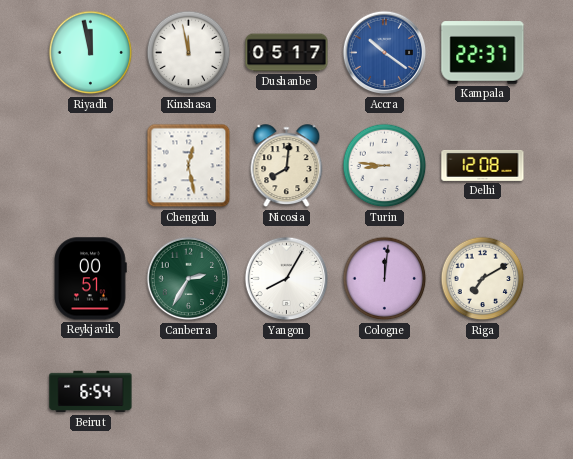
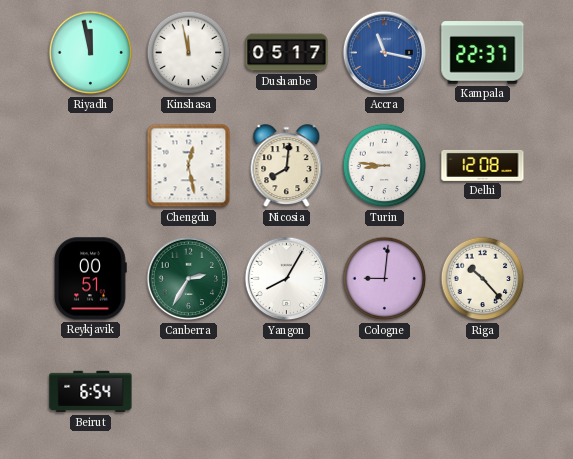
Accra: 10:21 -> 11:17
Cologne: 12:01 -> 9:01
Riga: 7:10 -> 10:23
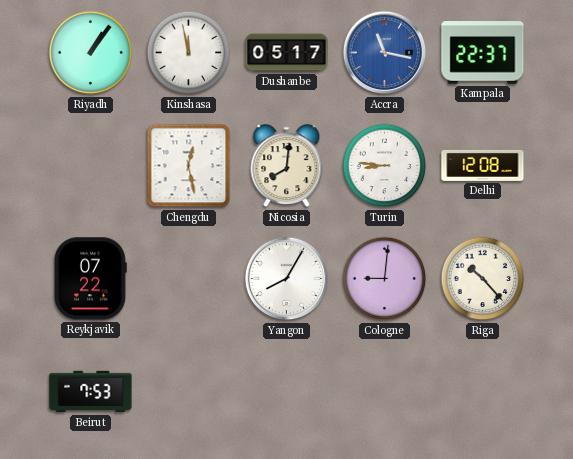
Riyadh: 11:58 -> 1:06
Reykjavik: 00:51 -> 07:22
Canberra: 2:35 -> none
Beirut: 6:54 -> 7:53
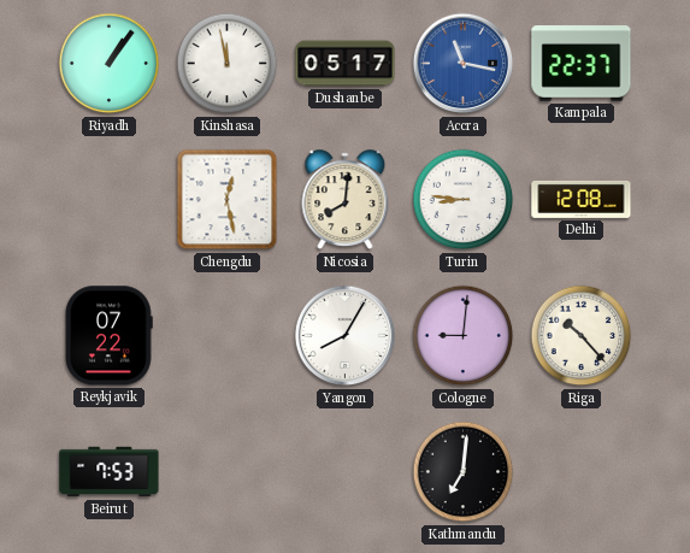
Kathmandu: none -> 7:01
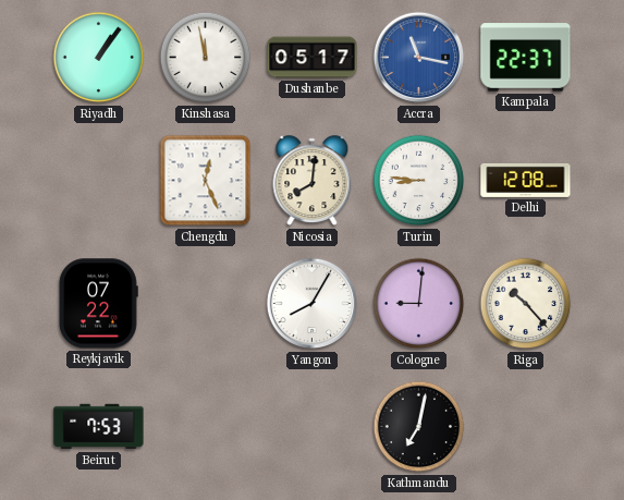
Chengdu: 12:28 -> 12:26
Kathmandu: 7:01 -> 7:02
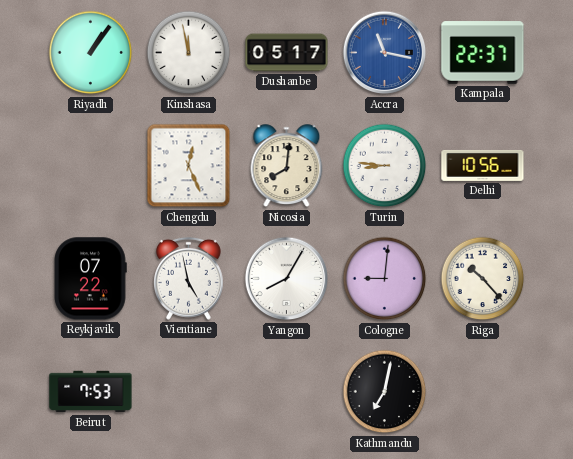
Delhi: 12:08 -> 10:56
Vientiane: none -> 4:58
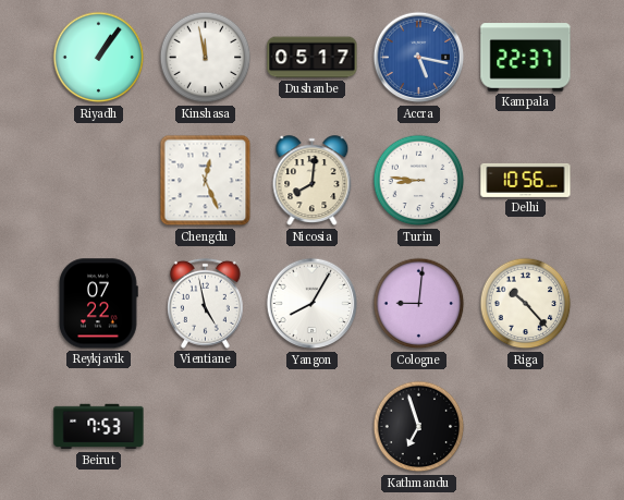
Accra: 11:17 -> 5:17
Kathmandu: 7:02 -> 6:57
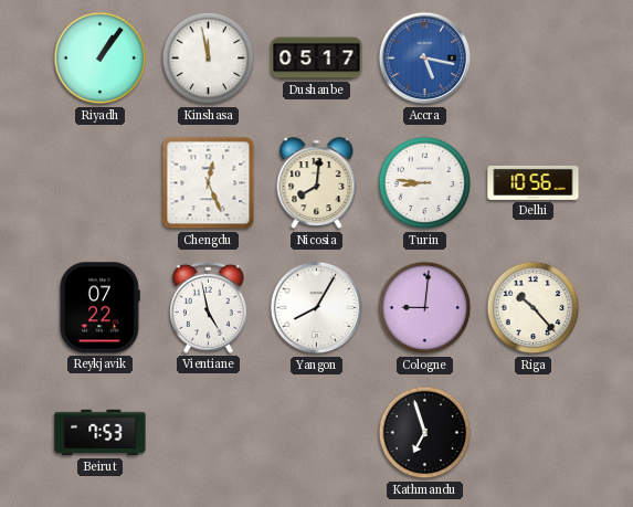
Kampala: 22:37 -> none
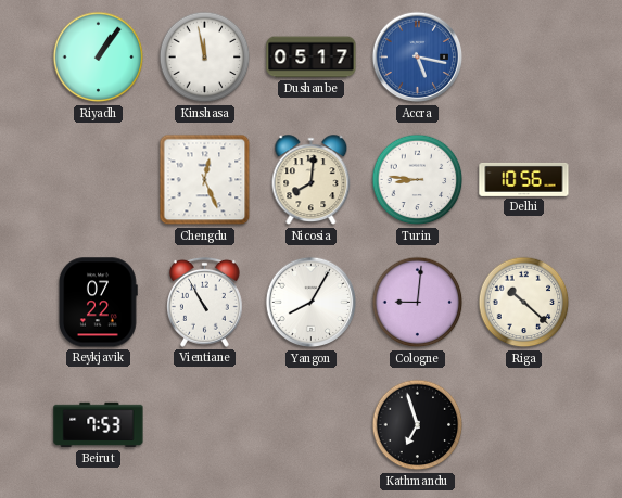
Vientiane: 4:58 -> 10:55
Riga: 10:23 -> 10:22
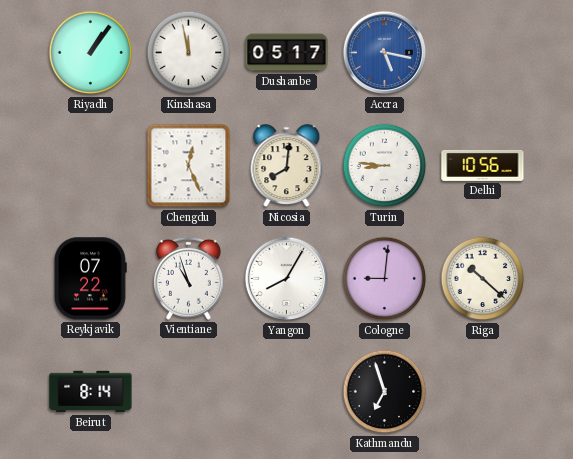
Vientiane: 10:55 -> 10:57
Beirut: 7:53 -> 8:14
